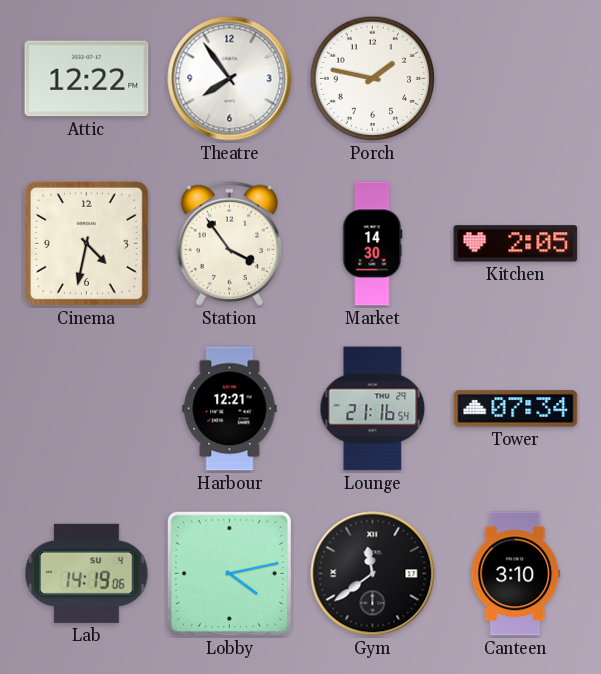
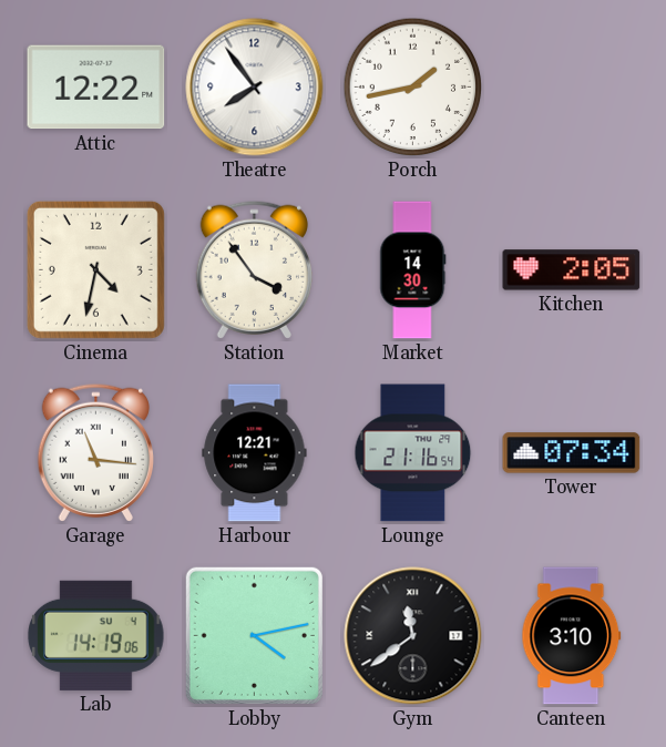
Porch: 1:47 -> 1:43
Garage: none -> 11:16
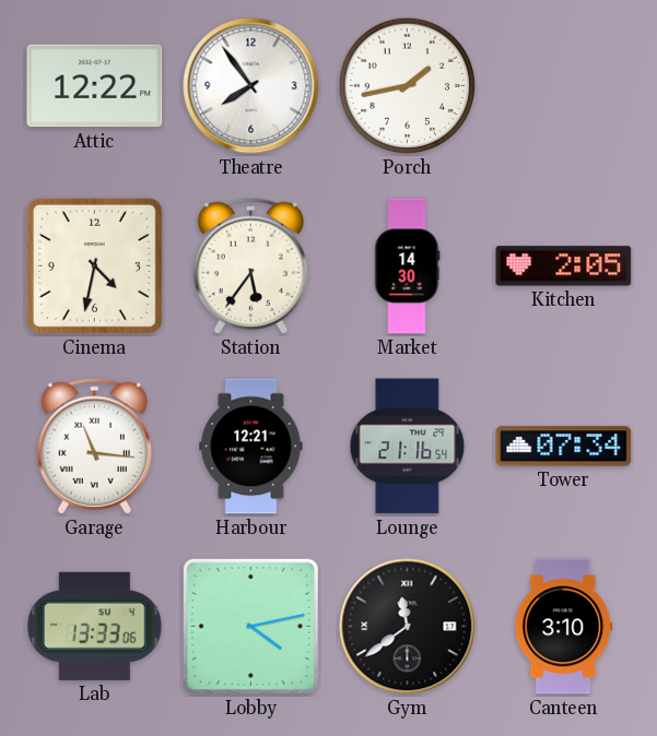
Station: 3:54 -> 5:36
Lab: 14:19 -> 13:33
